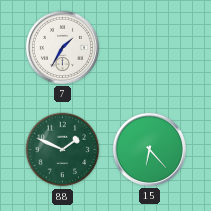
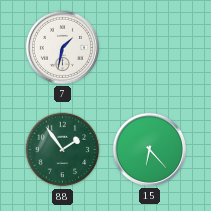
7: 1:35 -> 1:32
88: 1:49 -> 1:54
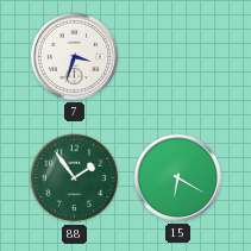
7: 1:32 -> 3:33
15: 6:23 -> 6:20
